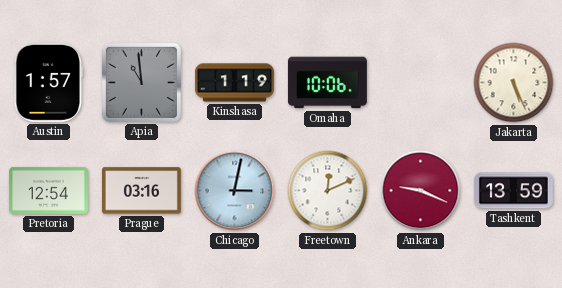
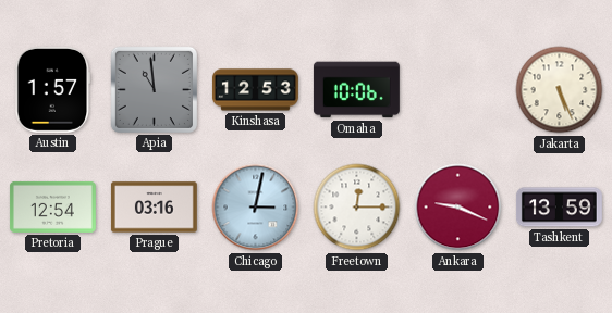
Kinshasa: 1:19 -> 12:53
Freetown: 12:11 -> 12:15
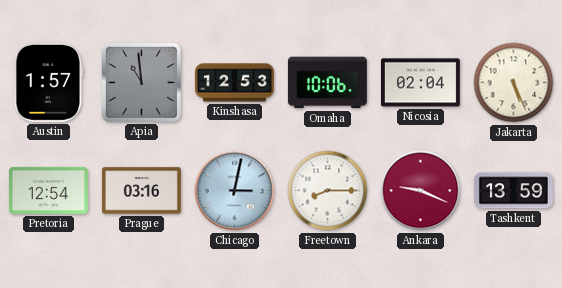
Nicosia: none -> 02:04
Freetown: 12:15 -> 8:15
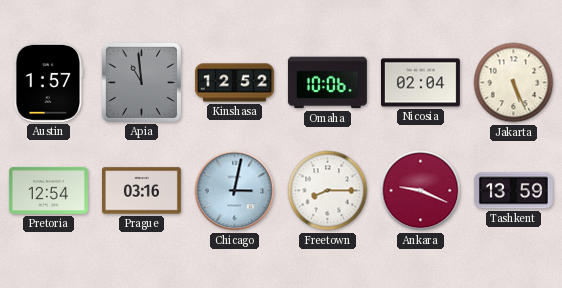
Kinshasa: 12:53 -> 12:52
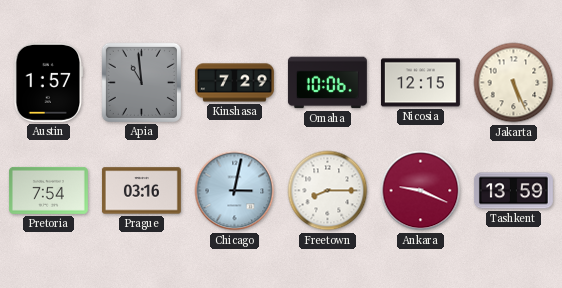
Kinshasa: 12:52 -> 7:29
Nicosia: 02:04 -> 12:15
Pretoria: 12:54 -> 7:54
